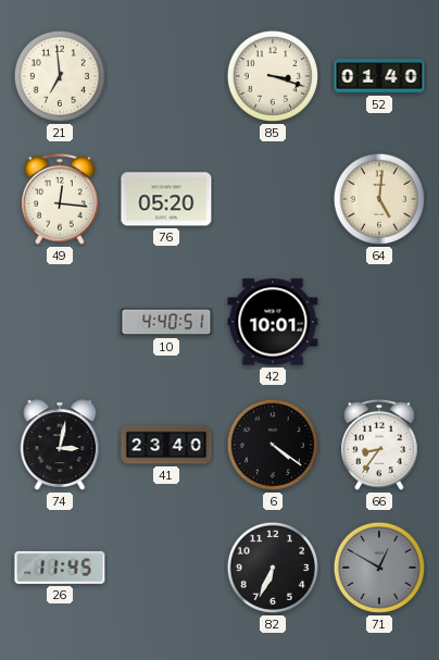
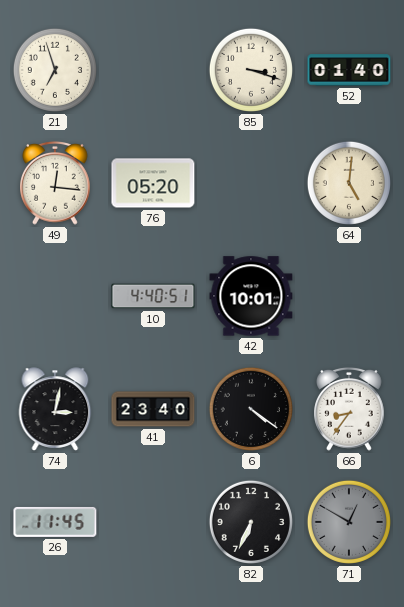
21: 6:59 -> 6:57
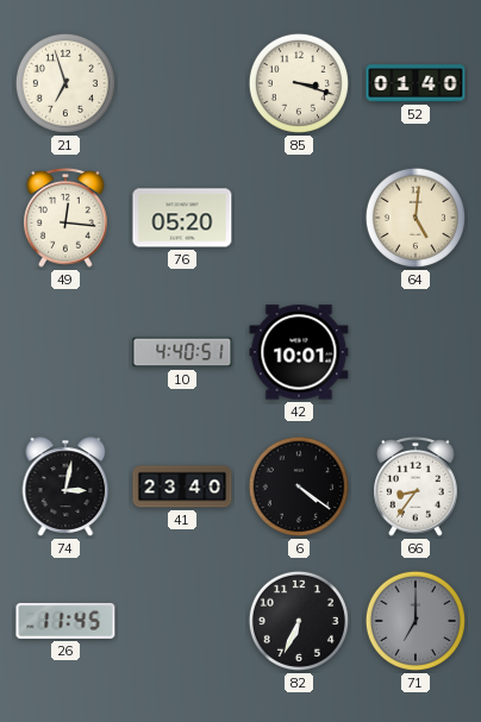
71: 12:50 -> 7:00
